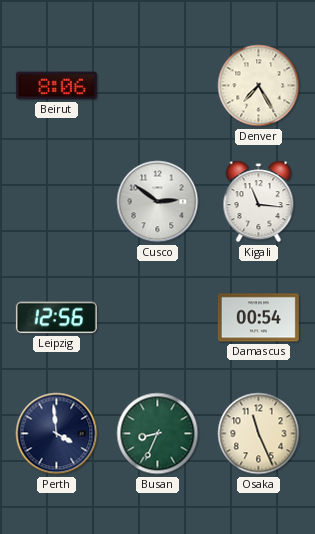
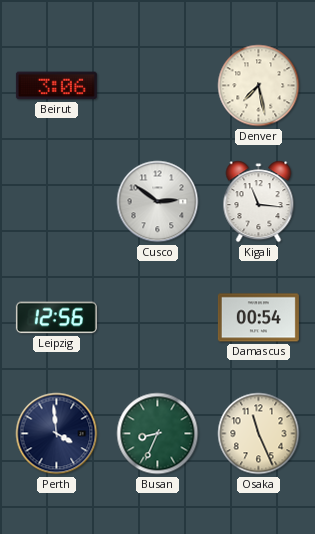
Beirut: 8:06 -> 3:06
Denver: 7:25 -> 7:28
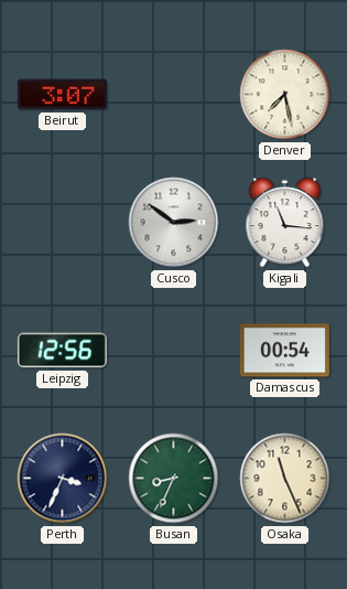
Beirut: 3:06 -> 3:07
Perth: 3:59 -> 3:34
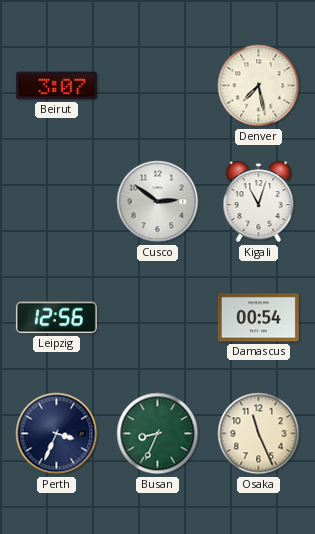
Kigali: 11:16 -> 11:03
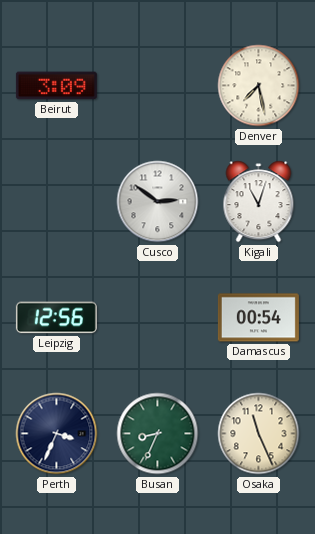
Beirut: 3:07 -> 3:09
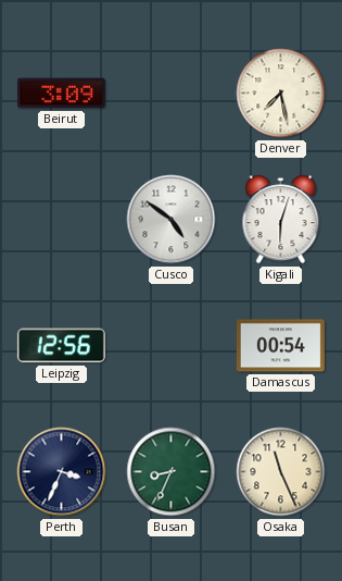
Cusco: 2:51 -> 4:51
Kigali: 11:03 -> 6:03
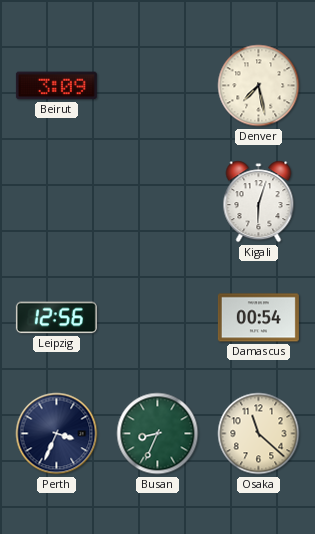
Cusco: 4:51 -> none
Osaka: 11:26 -> 11:22
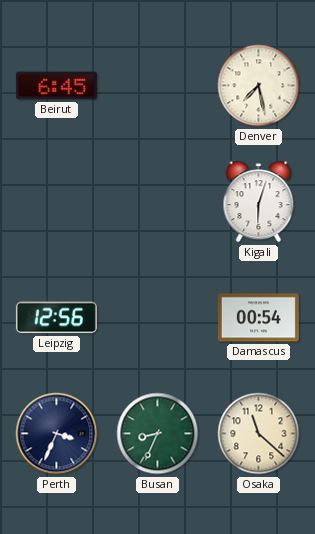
Beirut: 3:09 -> 6:45
